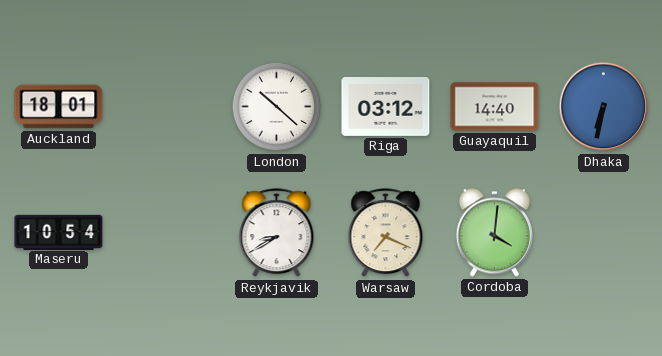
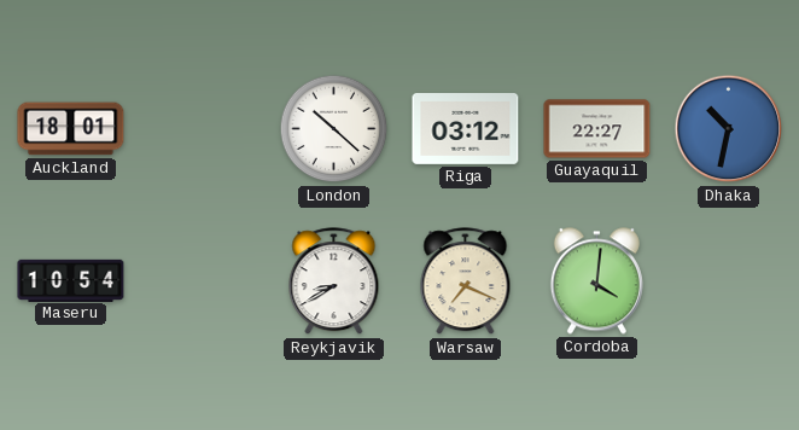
Guayaquil: 14:40 -> 22:27
Dhaka: 6:32 -> 10:32
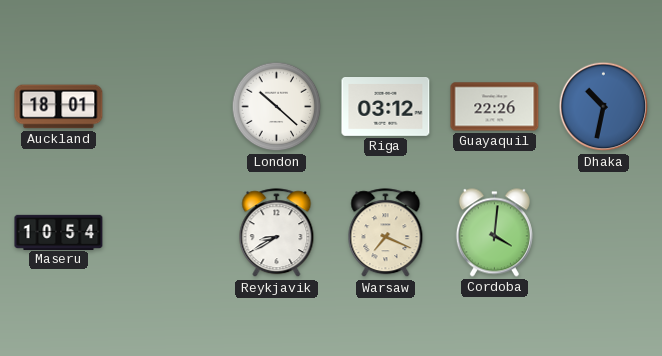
Guayaquil: 22:27 -> 22:26
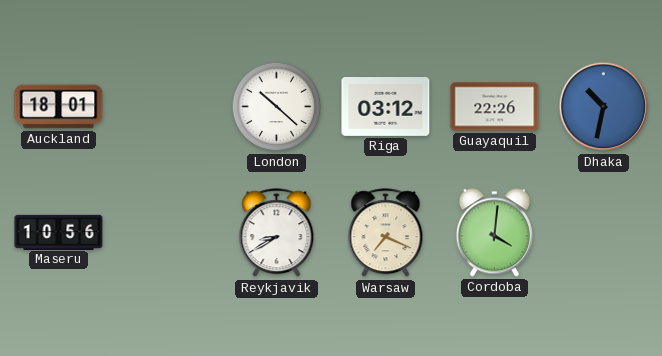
Maseru: 10:54 -> 10:56
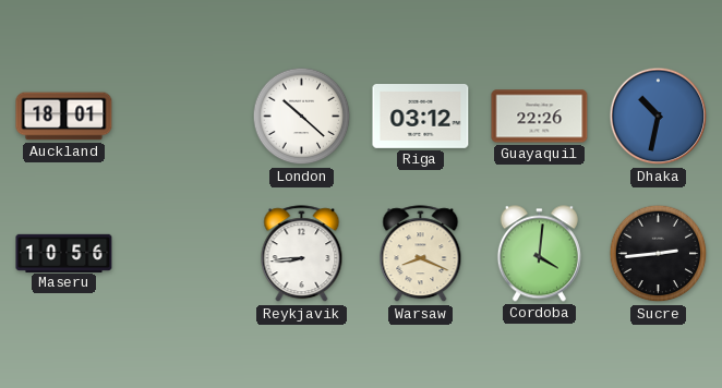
Reykjavik: 8:40 -> 8:44
Warsaw: 7:19 -> 8:19
Sucre: none -> 2:44
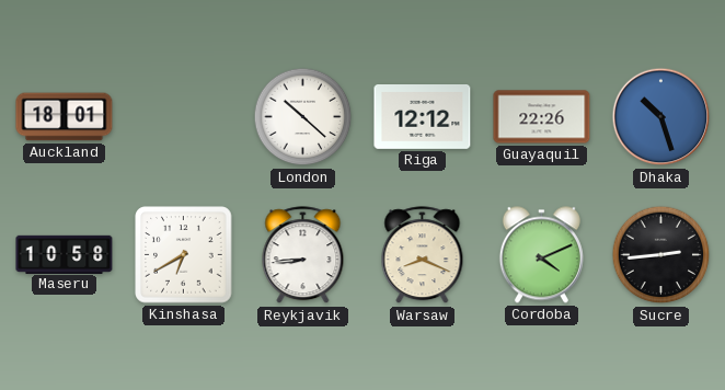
Riga: 03:12 -> 12:12
Dhaka: 10:32 -> 10:27
Maseru: 10:56 -> 10:58
Kinshasa: none -> 6:40
Cordoba: 4:01 -> 4:11
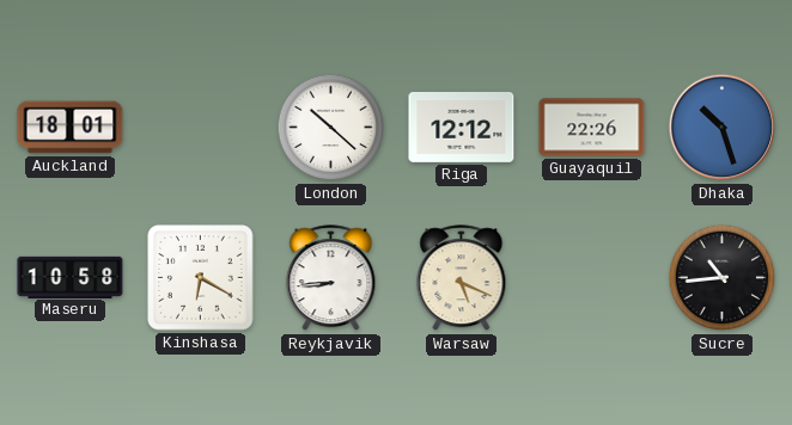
Kinshasa: 6:40 -> 6:20
Warsaw: 8:19 -> 5:19
Cordoba: 4:11 -> none
Sucre: 2:44 -> 10:44
